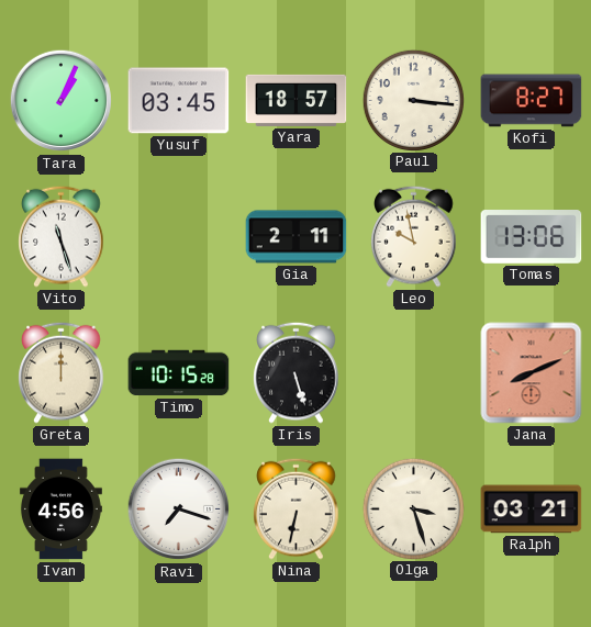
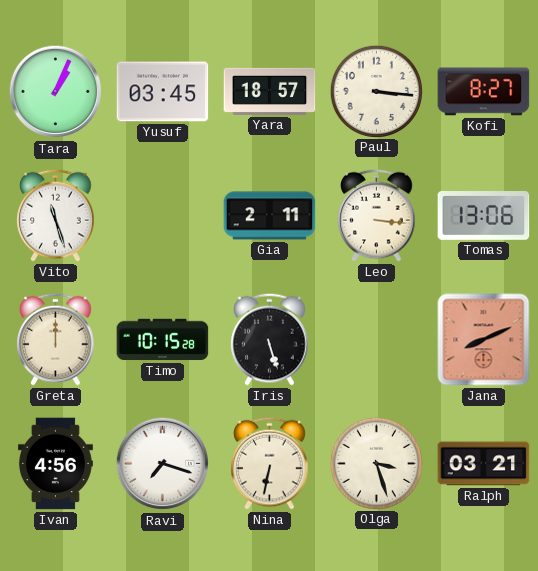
Leo: 9:58 -> 3:16
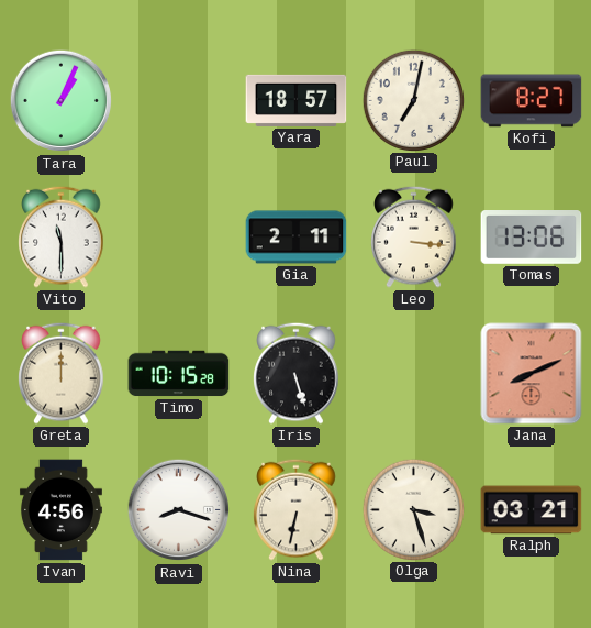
Yusuf: 03:45 -> none
Paul: 3:16 -> 7:02
Vito: 11:27 -> 11:30
Ravi: 7:18 -> 8:18
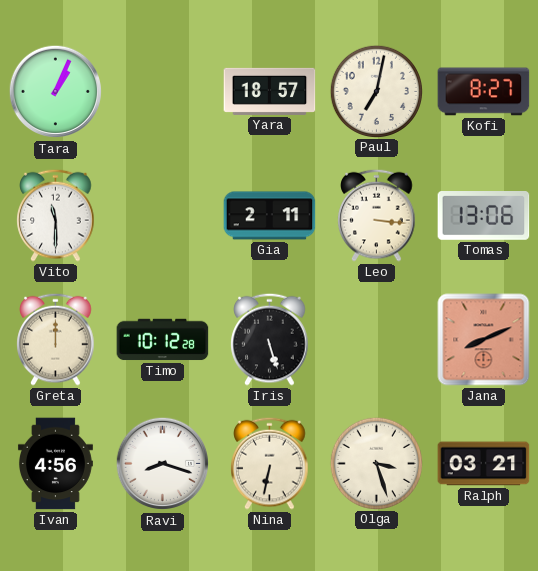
Timo: 10:15 -> 10:12
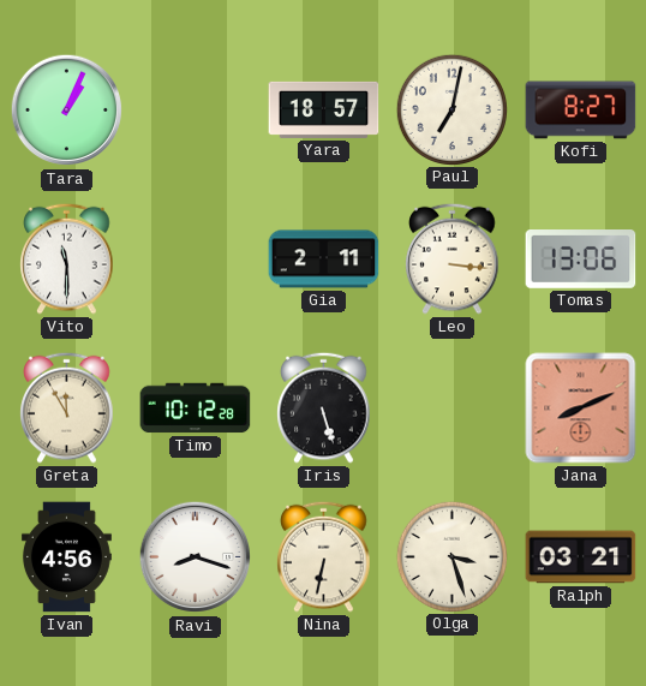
Greta: 12:00 -> 11:55
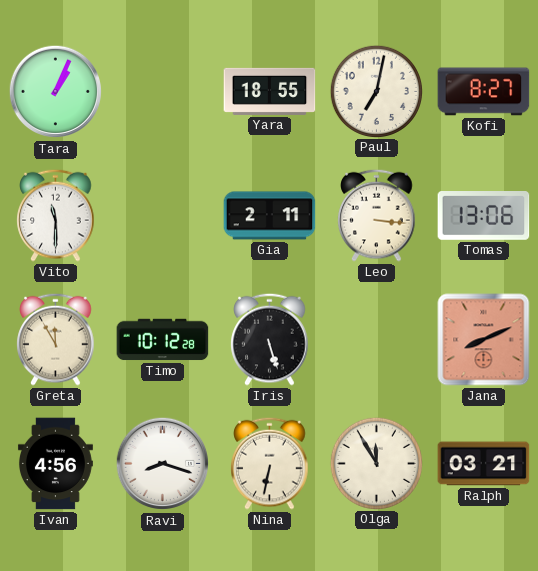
Yara: 18:57 -> 18:55
Olga: 3:27 -> 11:55
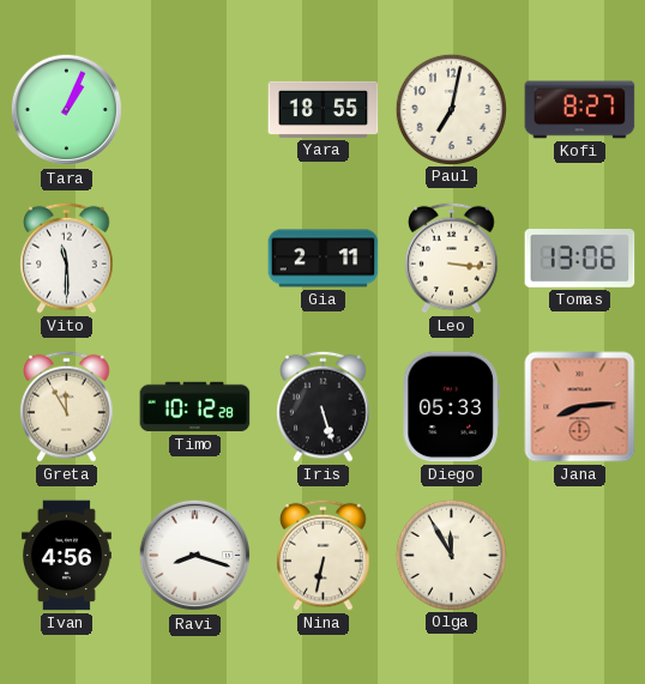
Diego: none -> 05:33
Jana: 8:11 -> 8:14
Ralph: 03:21 -> none
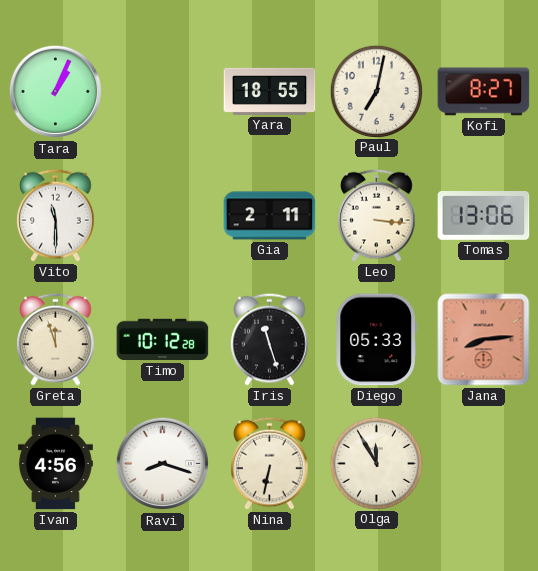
Greta: 11:55 -> 11:57
Iris: 5:27 -> 11:27
